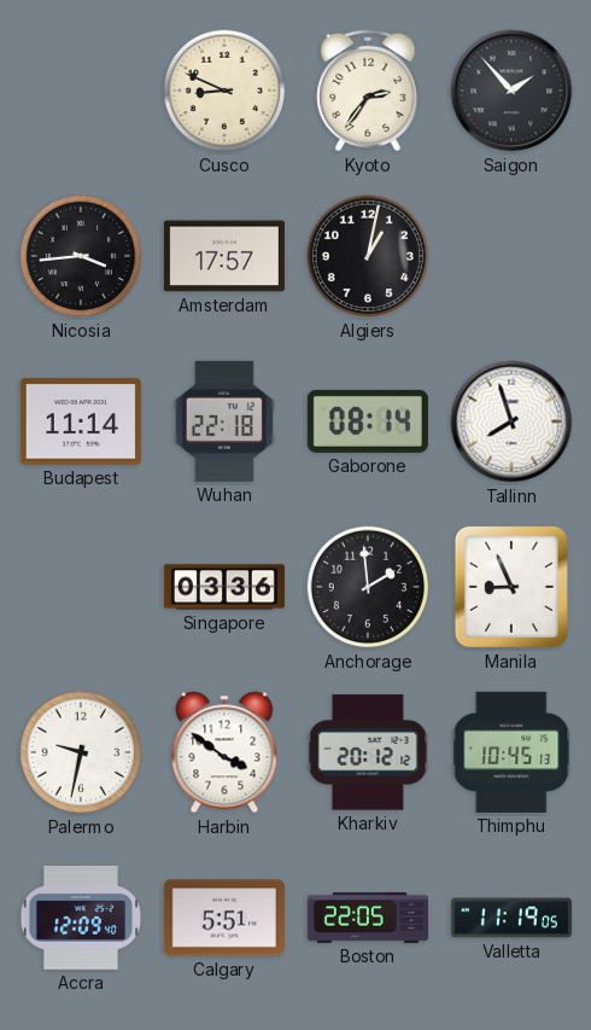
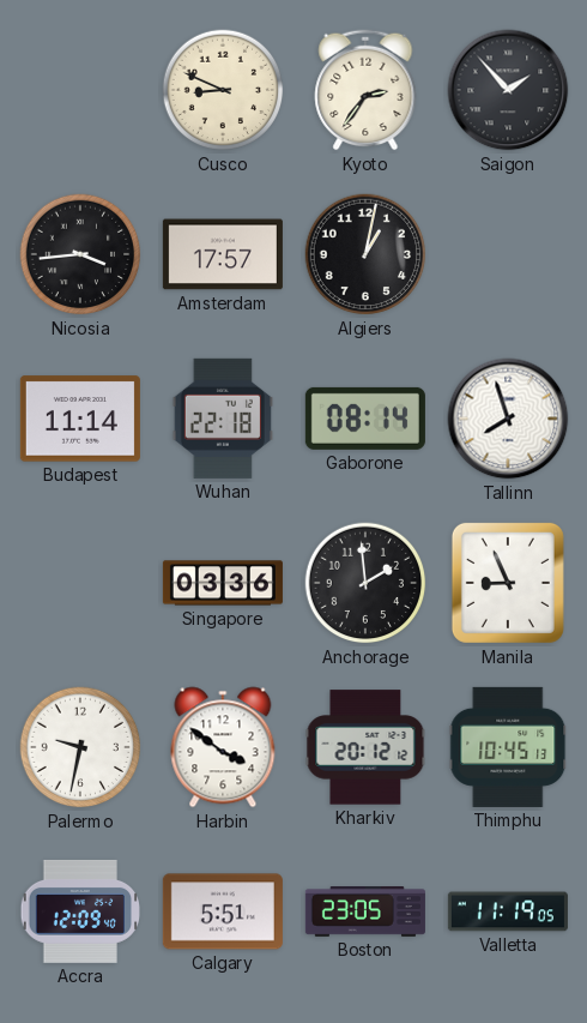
Boston: 22:05 -> 23:05
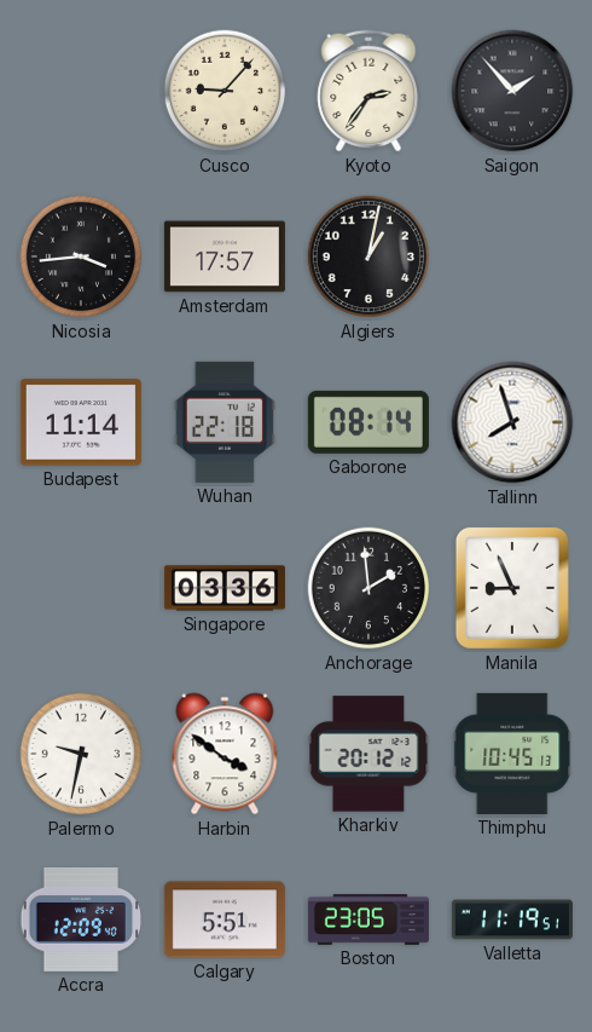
Cusco: 8:49 -> 9:07
Valletta: 11:19:05 -> 11:19:51
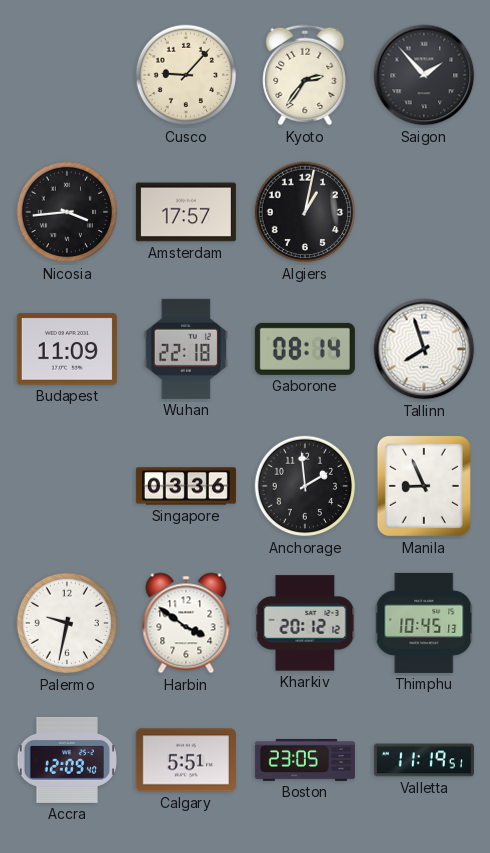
Budapest: 11:14 -> 11:09
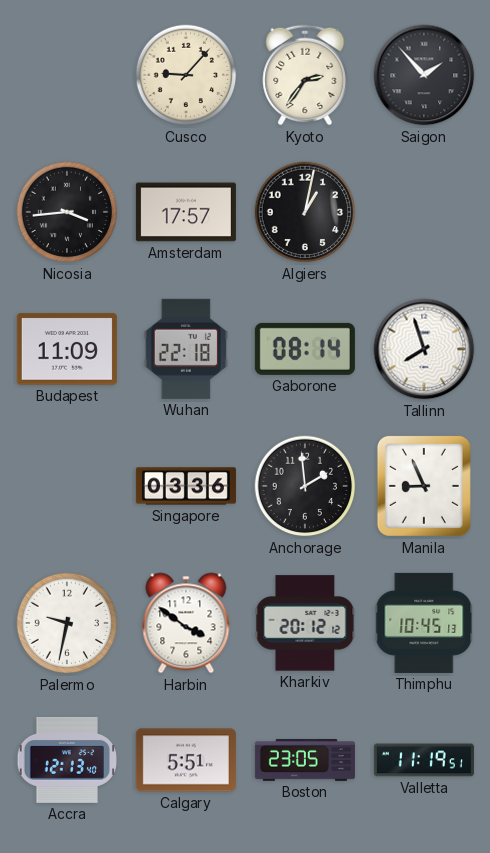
Accra: 12:09 -> 12:13
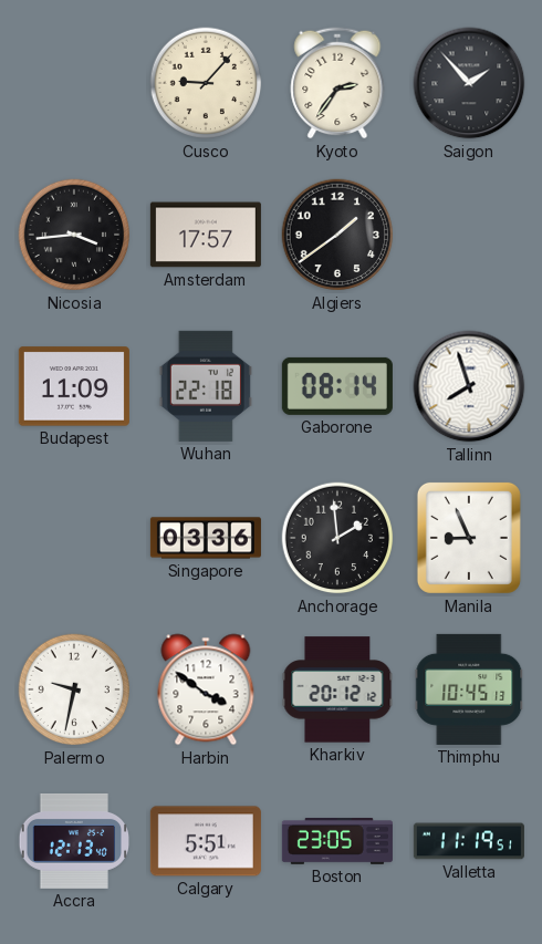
Algiers: 1:02 -> 1:39
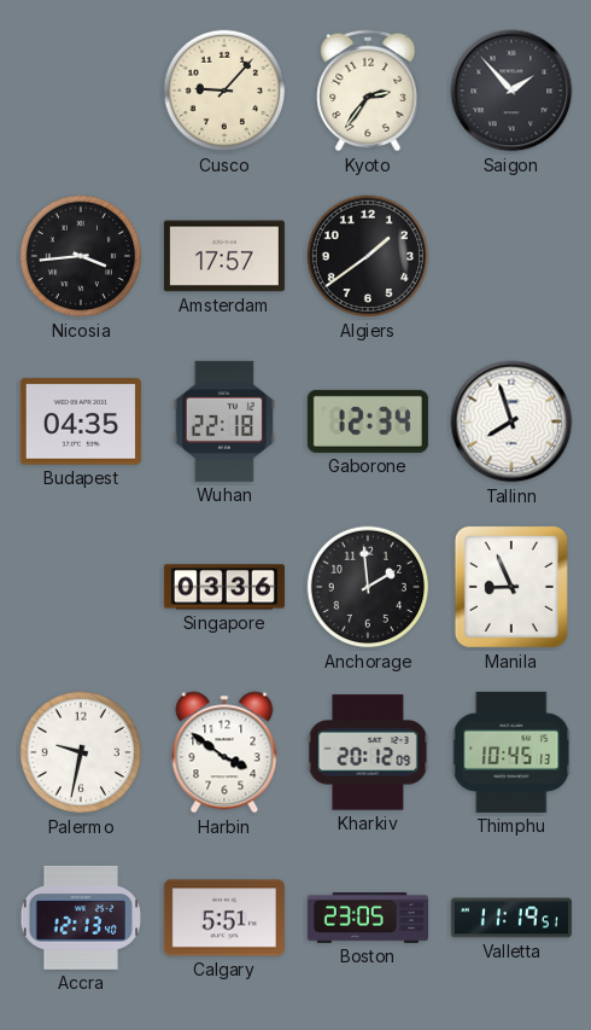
Budapest: 11:09 -> 04:35
Gaborone: 08:14 -> 12:34
Kharkiv: 20:12:12 -> 20:12:09
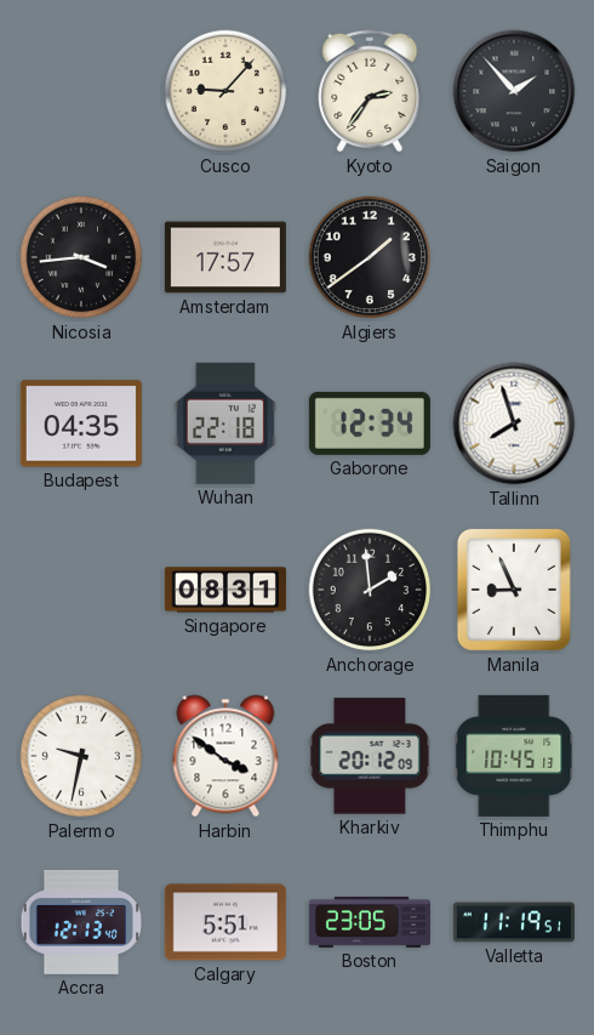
Singapore: 03:36 -> 08:31
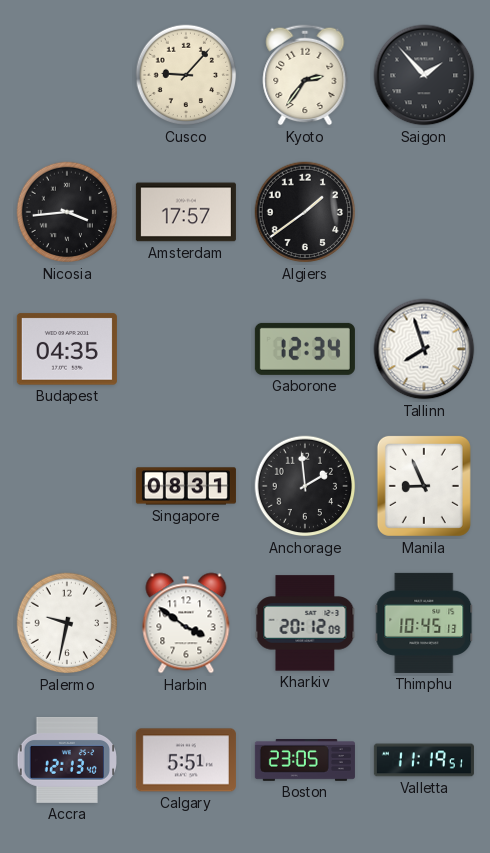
Wuhan: 22:18 -> none
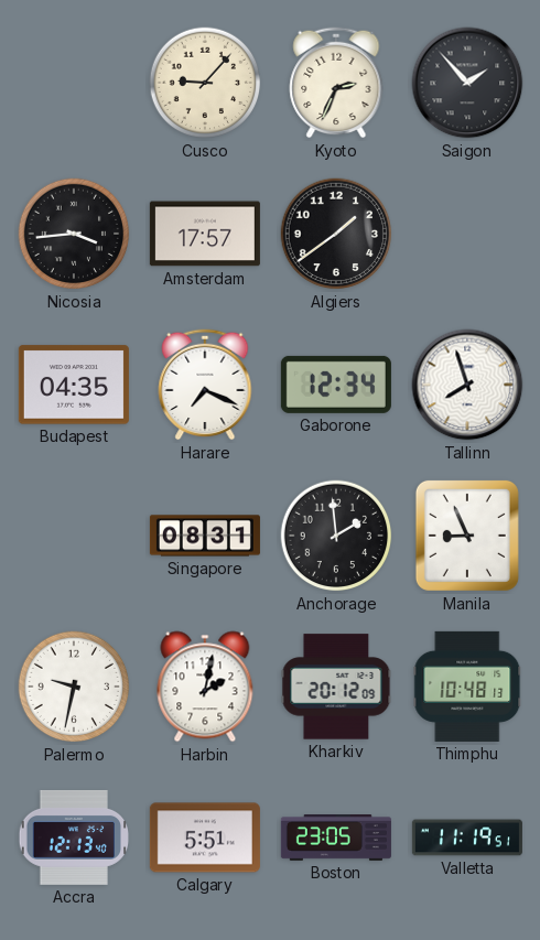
Kyoto: 2:36 -> 2:34
Harare: none -> 7:19
Harbin: 3:51 -> 2:02
Thimphu: 10:45 -> 10:48
